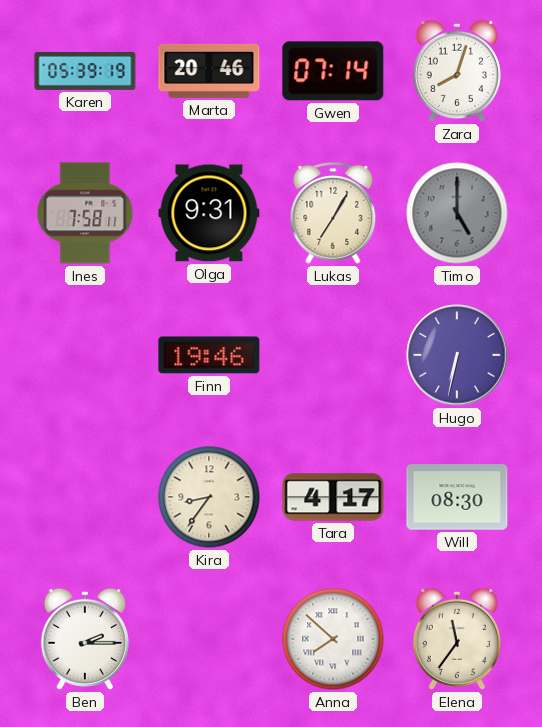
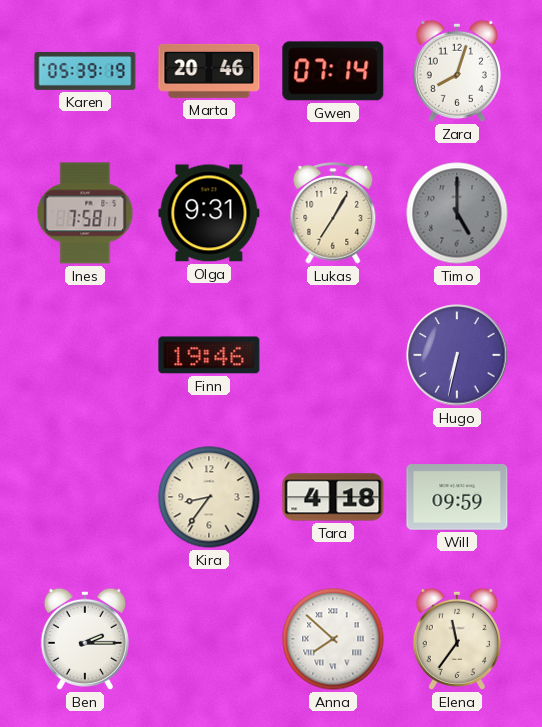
Tara: 4:17 -> 4:18
Will: 08:30 -> 09:59
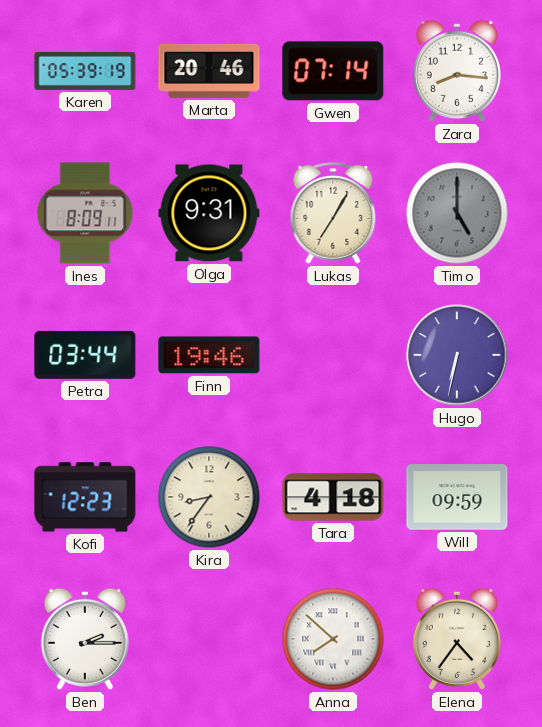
Zara: 8:03 -> 8:16
Ines: 7:58 -> 8:09
Petra: none -> 03:44
Kofi: none -> 12:23
Elena: 11:36 -> 4:36
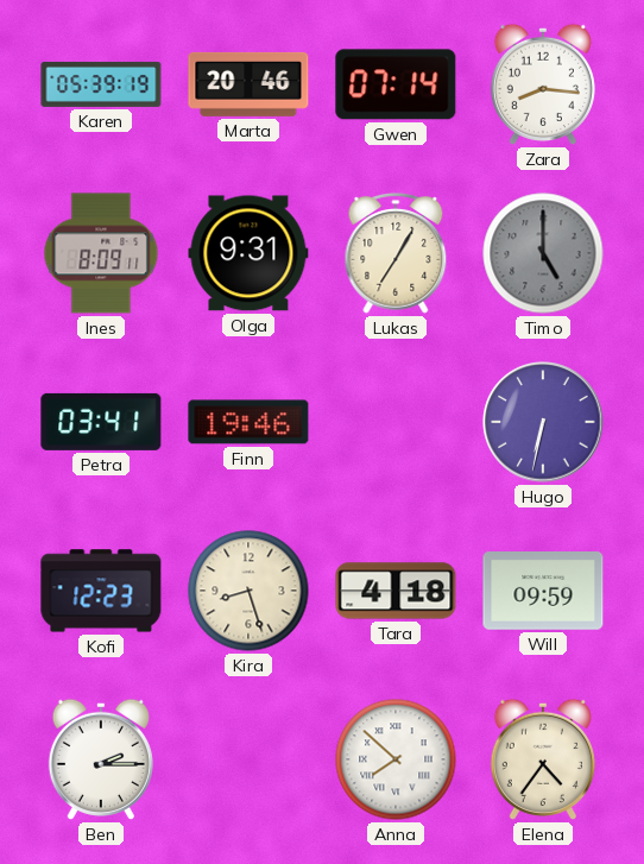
Petra: 03:44 -> 03:41
Kira: 8:36 -> 8:27
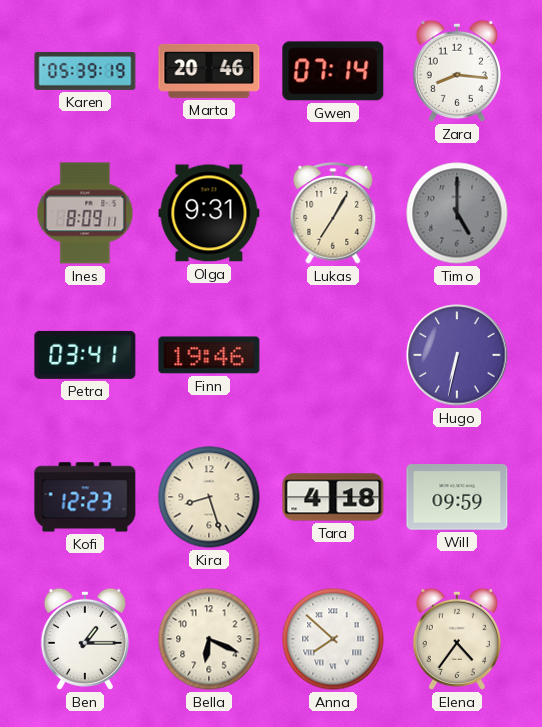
Ben: 2:15 -> 1:15
Bella: none -> 6:19
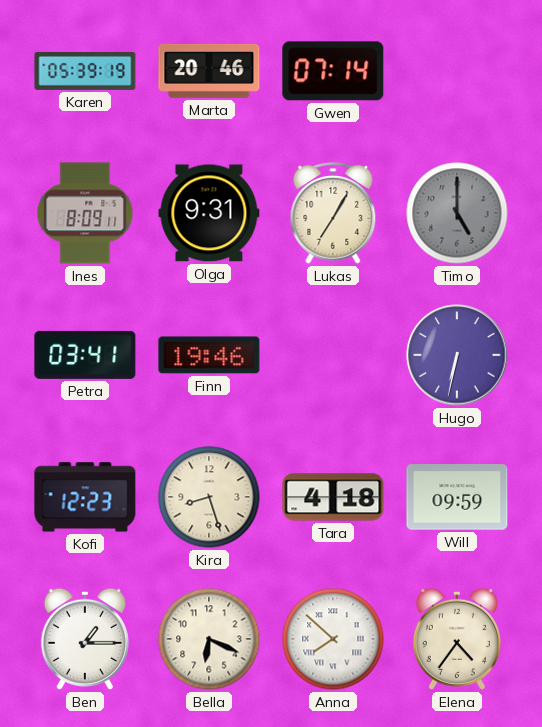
Zara: 8:16 -> none
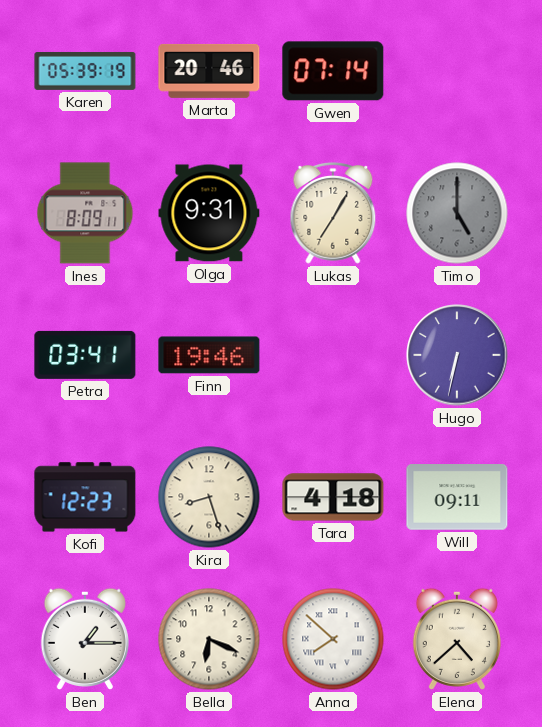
Will: 09:59 -> 09:11
Elena: 4:36 -> 4:38
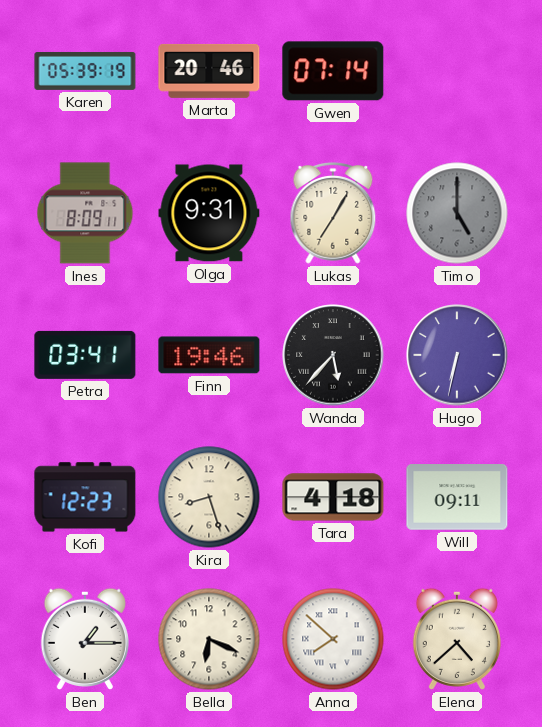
Wanda: none -> 5:37
